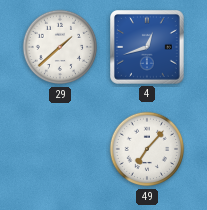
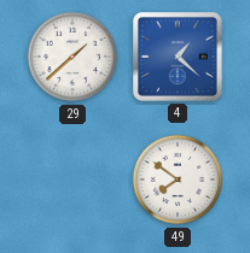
4: 12:42 -> 1:22
49: 7:07 -> 7:51
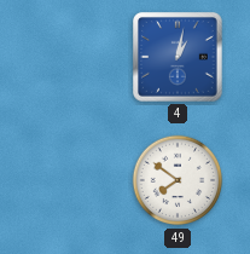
29: 1:38 -> none
4: 1:22 -> 1:02
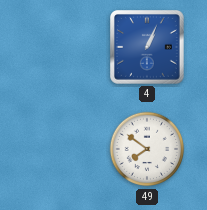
4: 1:02 -> 1:04
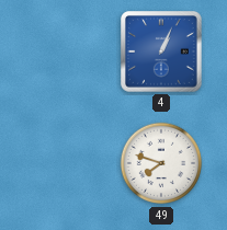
49: 7:51 -> 7:48
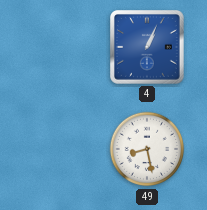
49: 7:48 -> 8:28
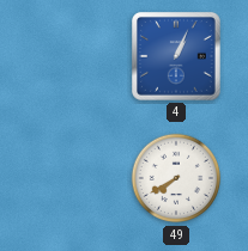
49: 8:28 -> 7:40
